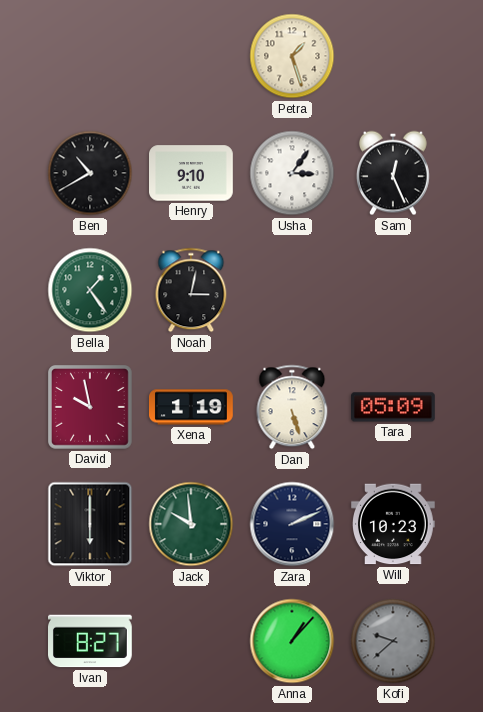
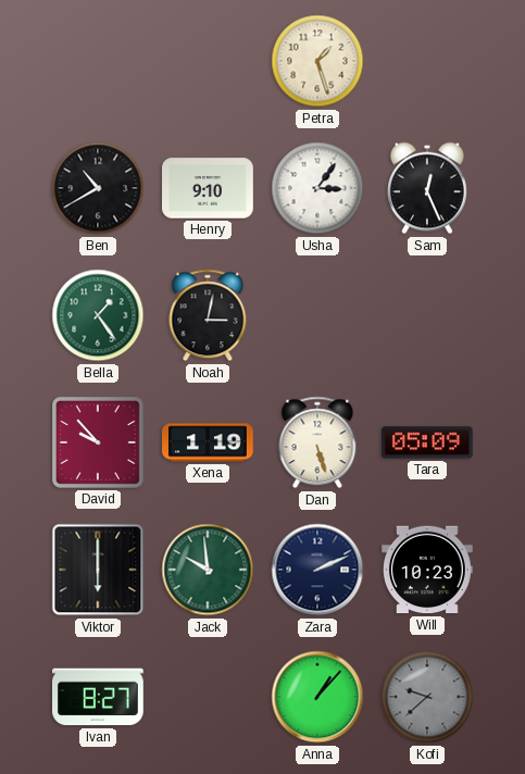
David: 9:58 -> 9:53
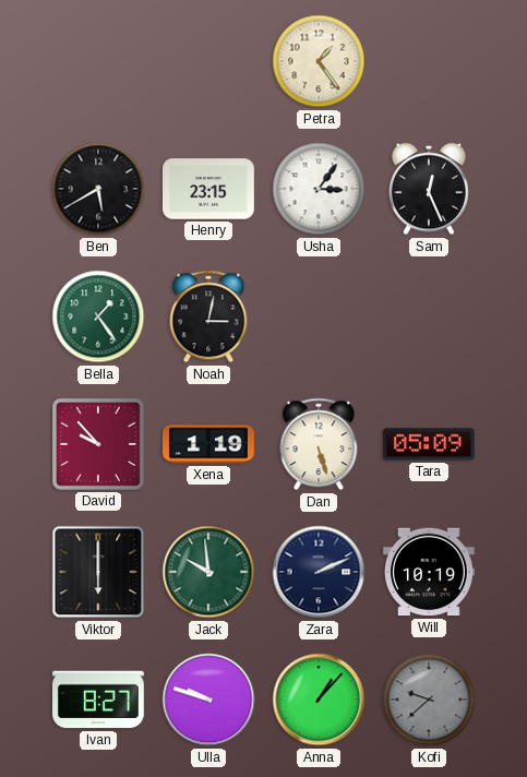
Petra: 1:27 -> 1:24
Ben: 10:40 -> 5:40
Henry: 9:10 -> 23:15
Will: 10:23 -> 10:19
Ulla: none -> 9:48
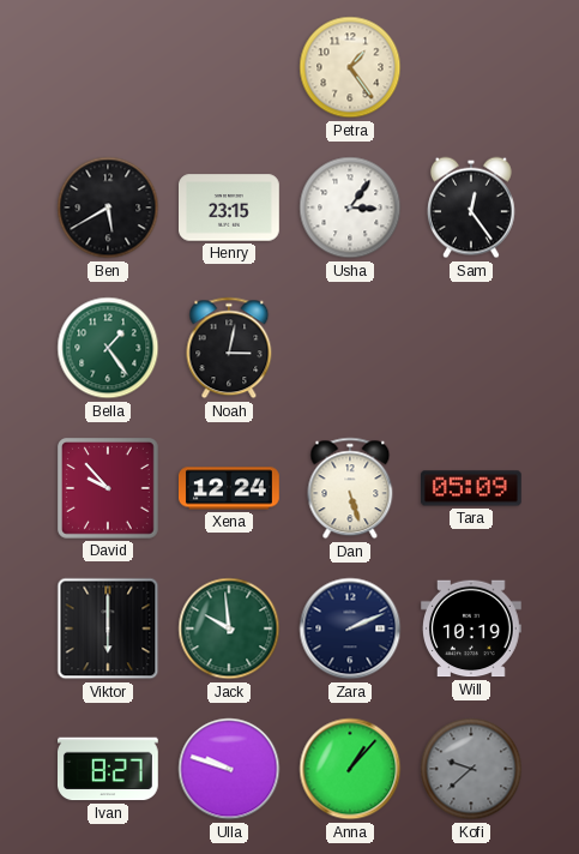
Sam: 12:26 -> 12:24
Xena: 1:19 -> 12:24
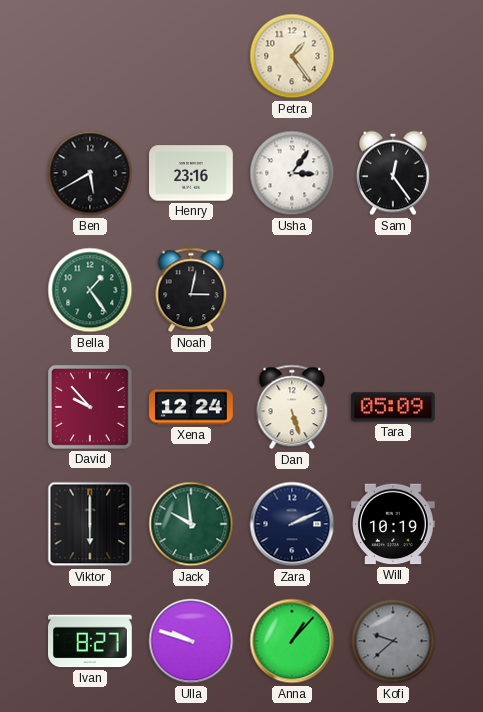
Henry: 23:15 -> 23:16
